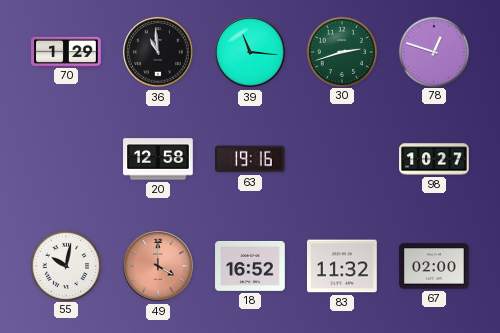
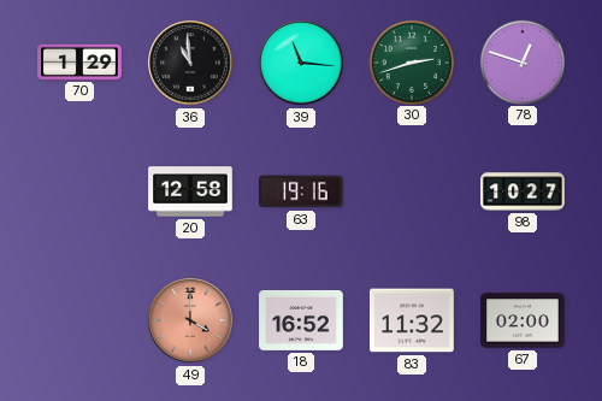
55: 10:02 -> none
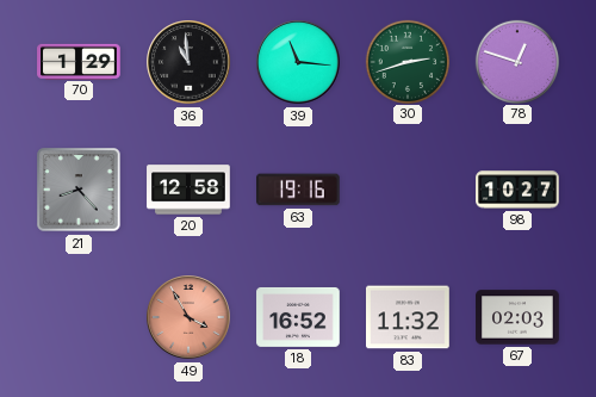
21: none -> 8:23
49: 4:00 -> 3:55
67: 02:00 -> 02:03
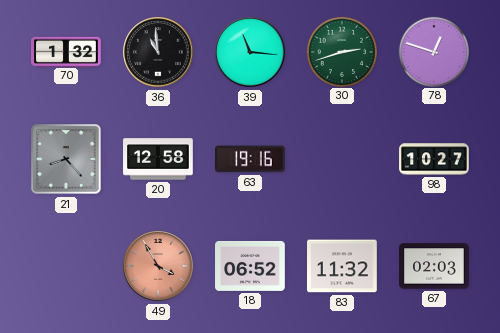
70: 1:29 -> 1:32
18: 16:52 -> 06:52
